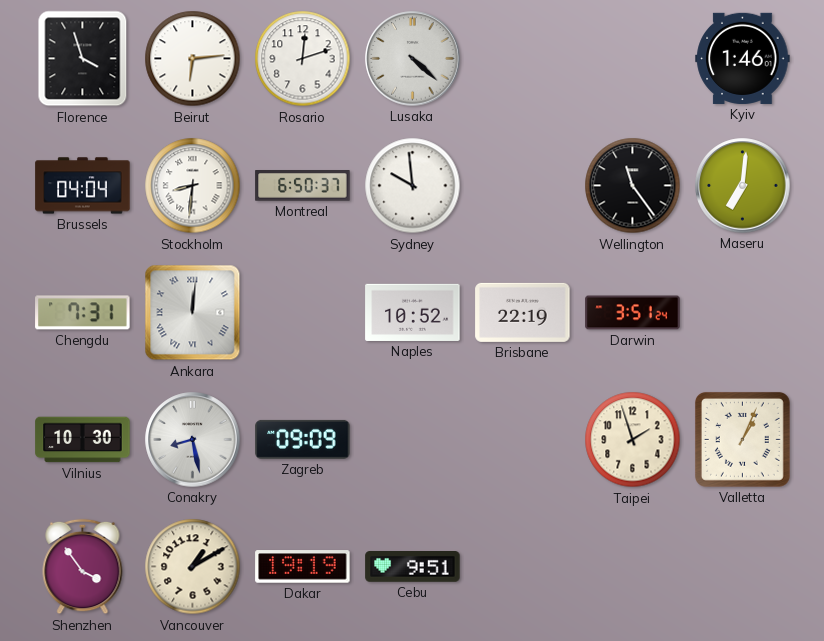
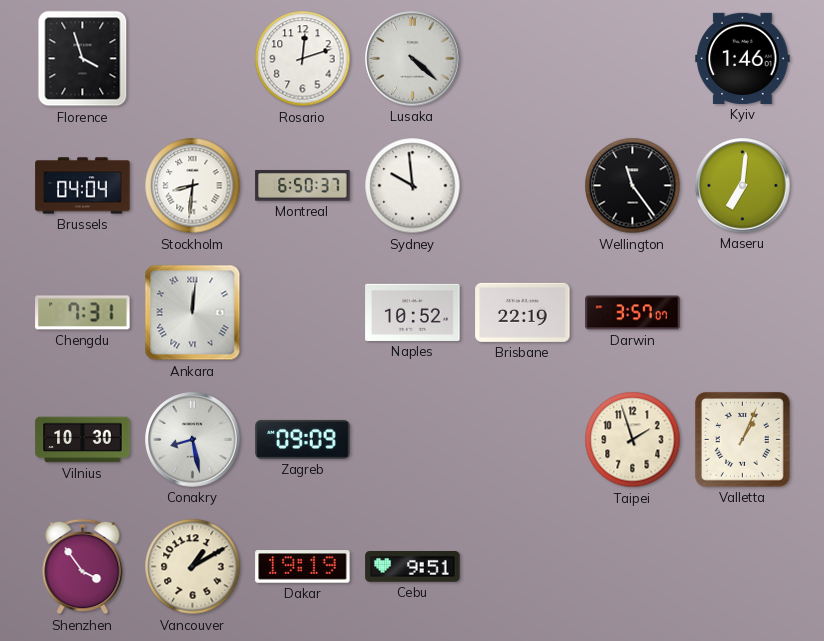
Beirut: 6:14 -> none
Darwin: 3:51 -> 3:57
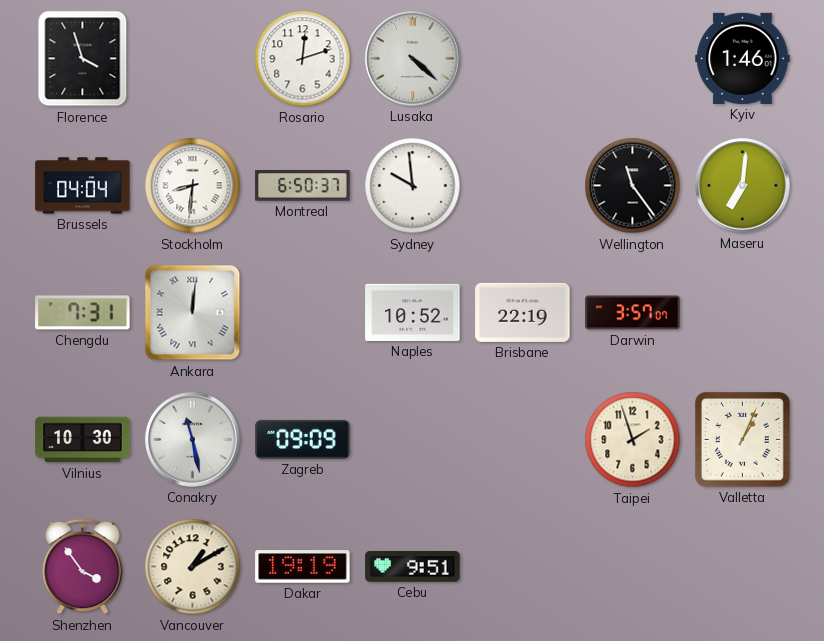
Conakry: 8:28 -> 11:28
